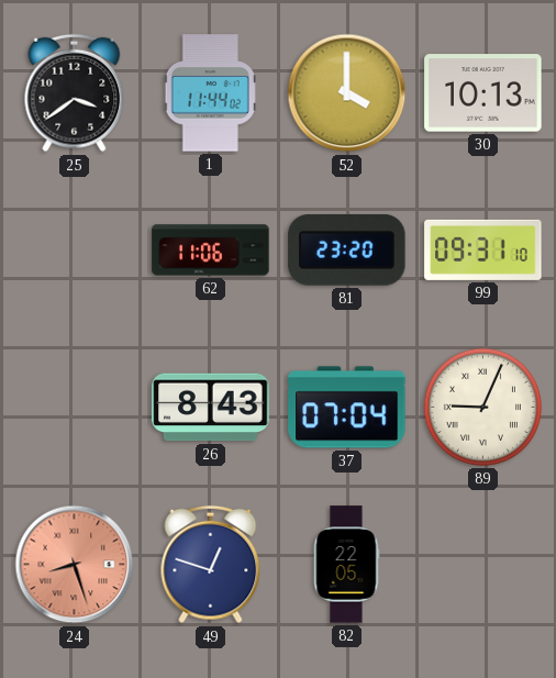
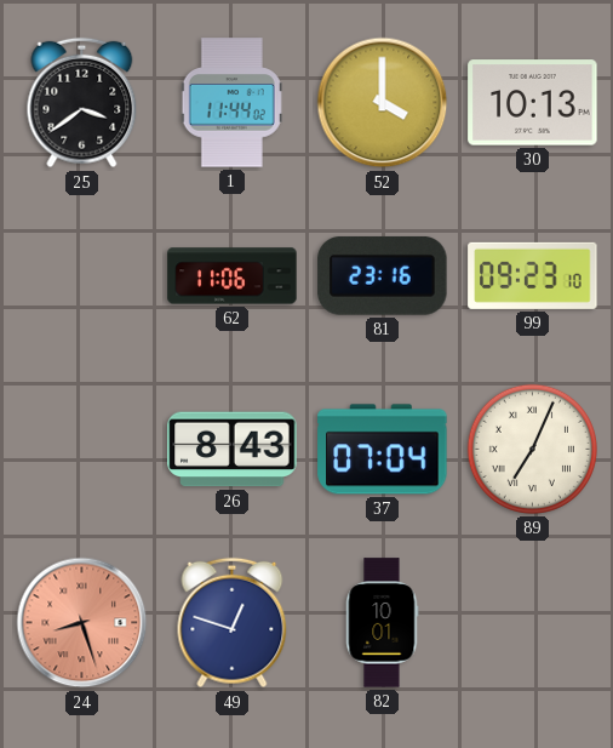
81: 23:20 -> 23:16
99: 09:31 -> 09:23
89: 9:04 -> 7:04
82: 22:05 -> 10:01
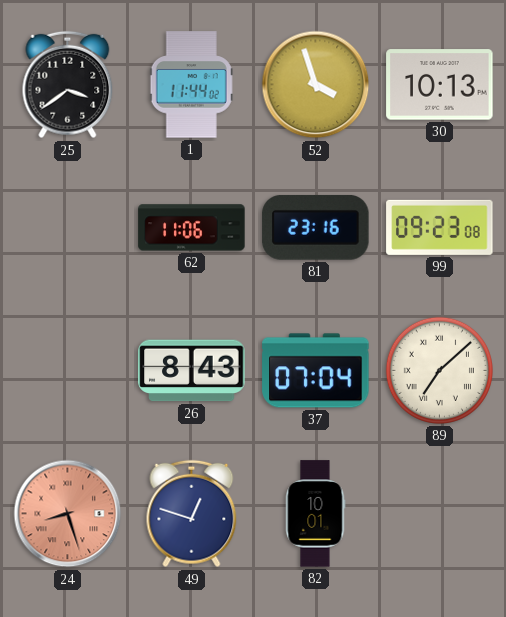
52: 4:00 -> 3:57
99: 09:23:10 -> 09:23:08
89: 7:04 -> 7:08
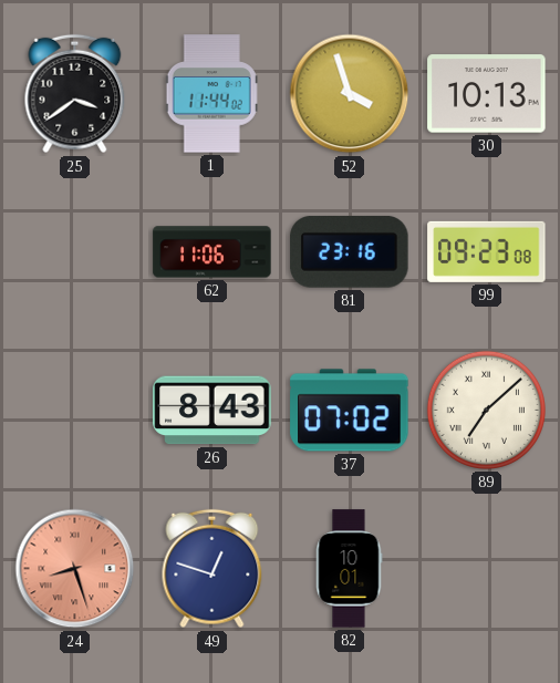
37: 07:04 -> 07:02
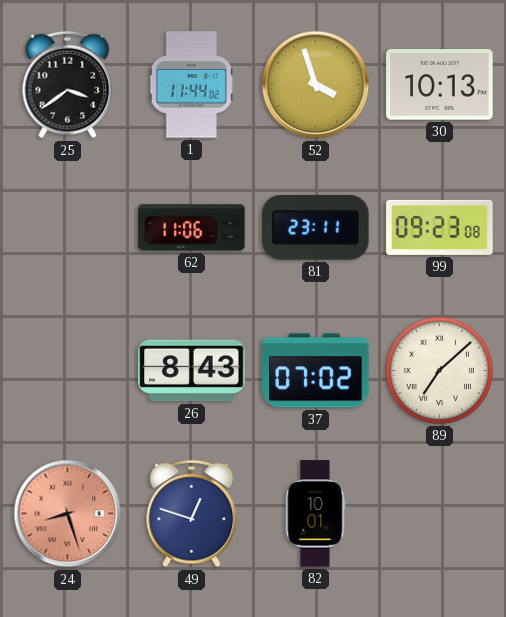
81: 23:16 -> 23:11
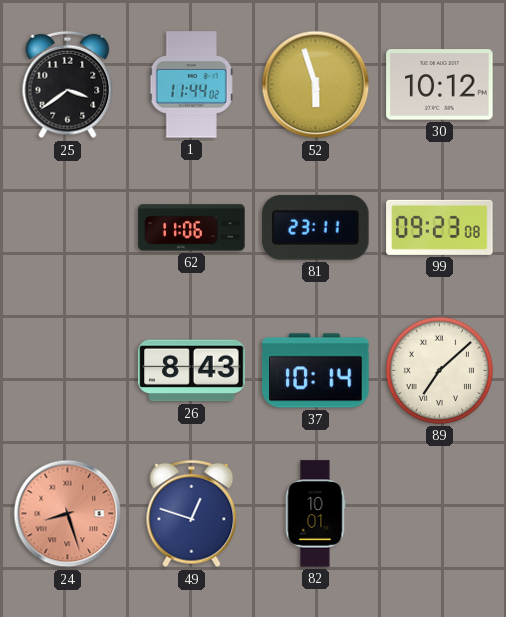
52: 3:57 -> 5:57
30: 10:13 -> 10:12
37: 07:02 -> 10:14
